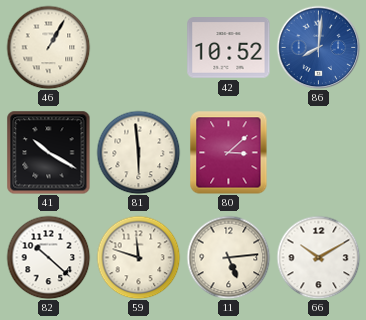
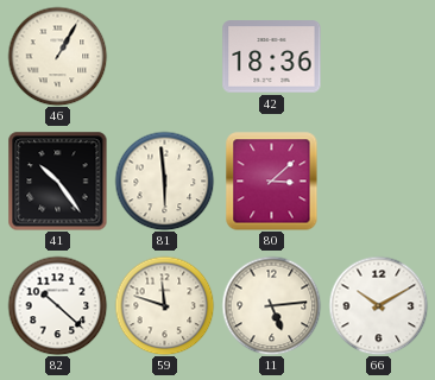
42: 10:52 -> 18:36
86: 8:01 -> none
41: 10:20 -> 10:24
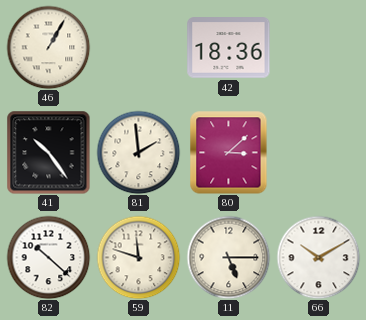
81: 5:59 -> 1:59
11: 5:14 -> 5:15
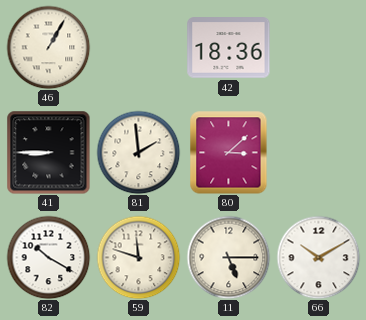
41: 10:24 -> 8:45
82: 10:22 -> 10:20
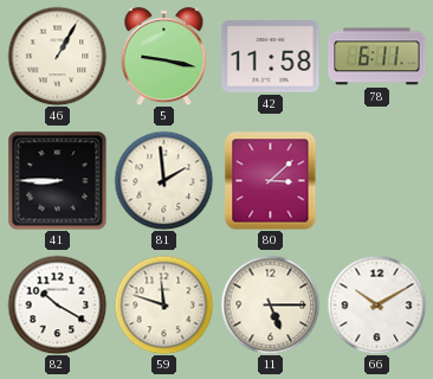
5: none -> 9:17
42: 18:36 -> 11:58
78: none -> 6:11
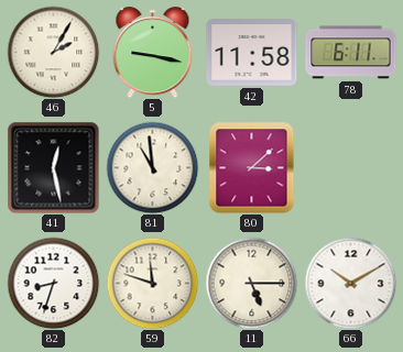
46: 1:05 -> 2:05
41: 8:45 -> 12:28
81: 1:59 -> 10:59
82: 10:20 -> 8:33
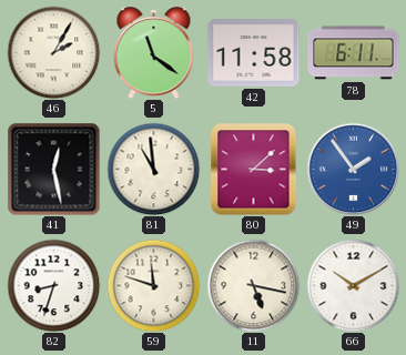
5: 9:17 -> 11:21
49: none -> 1:54
11: 5:15 -> 5:17
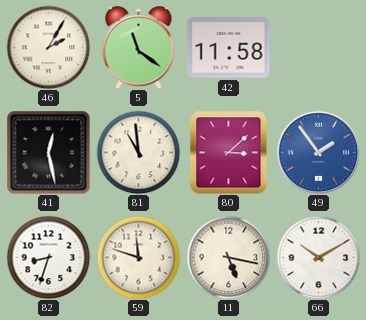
78: 6:11 -> none
